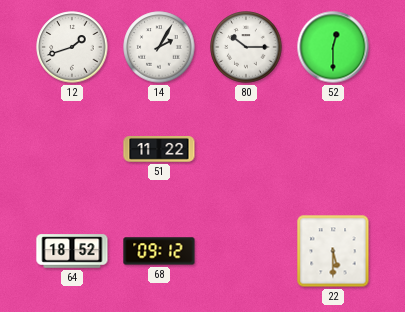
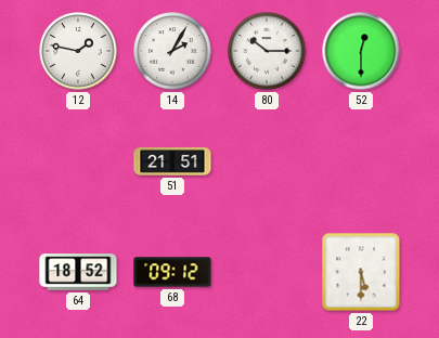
12: 1:42 -> 1:47
51: 11:22 -> 21:51
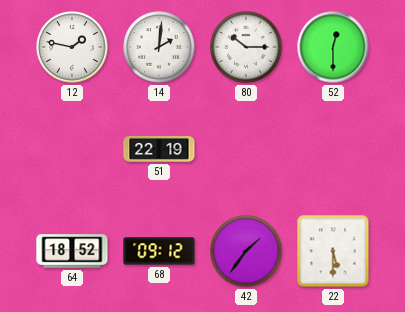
14: 2:05 -> 2:01
51: 21:51 -> 22:19
42: none -> 1:36
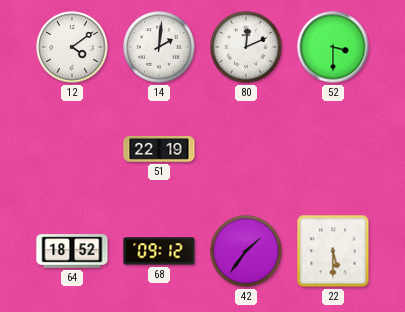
12: 1:47 -> 4:09
80: 10:15 -> 12:11
52: 12:30 -> 3:30
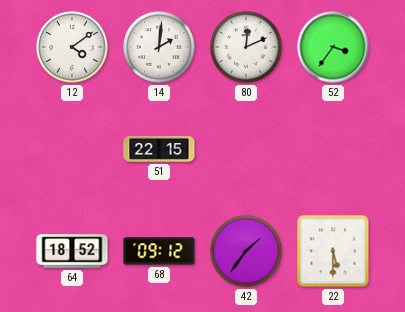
52: 3:30 -> 3:36
51: 22:19 -> 22:15
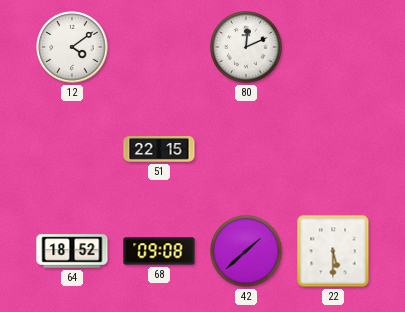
14: 2:01 -> none
52: 3:36 -> none
68: 09:12 -> 09:08
42: 1:36 -> 1:38
